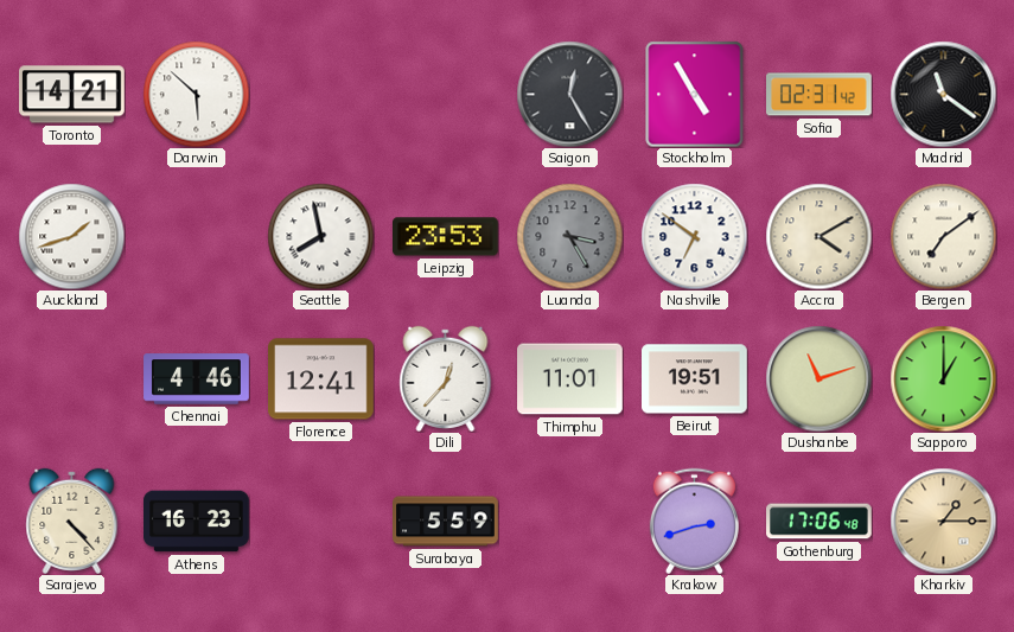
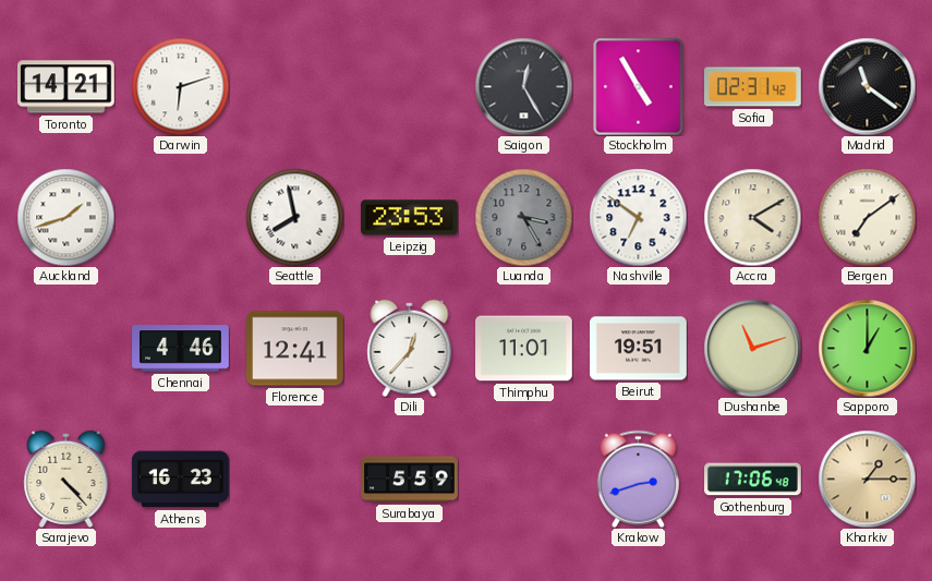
Darwin: 5:52 -> 6:12
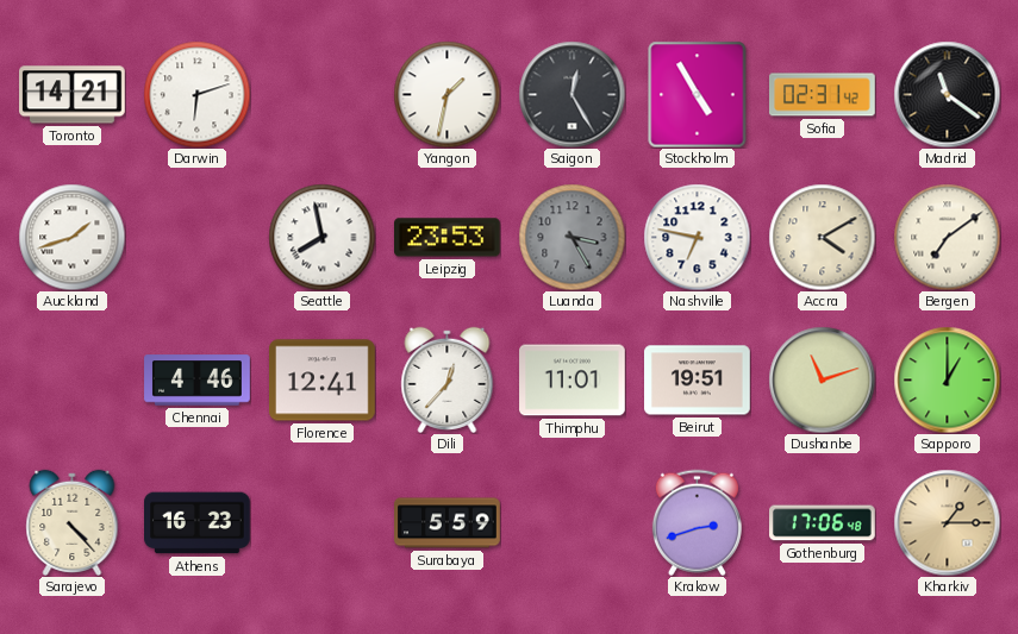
Yangon: none -> 1:32
Nashville: 6:51 -> 6:47
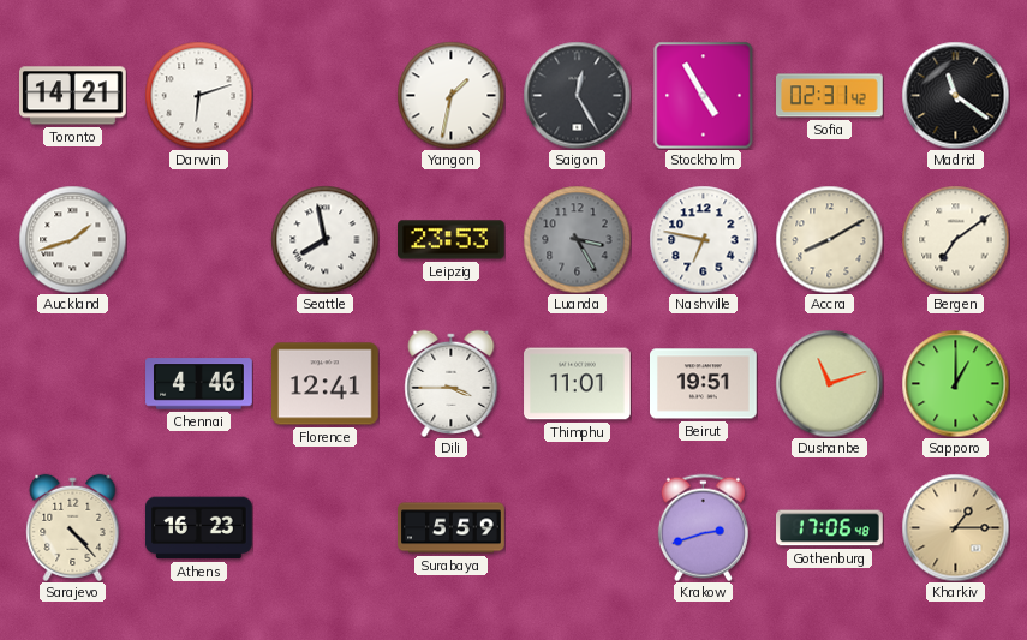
Accra: 4:10 -> 8:10
Dili: 12:37 -> 3:45
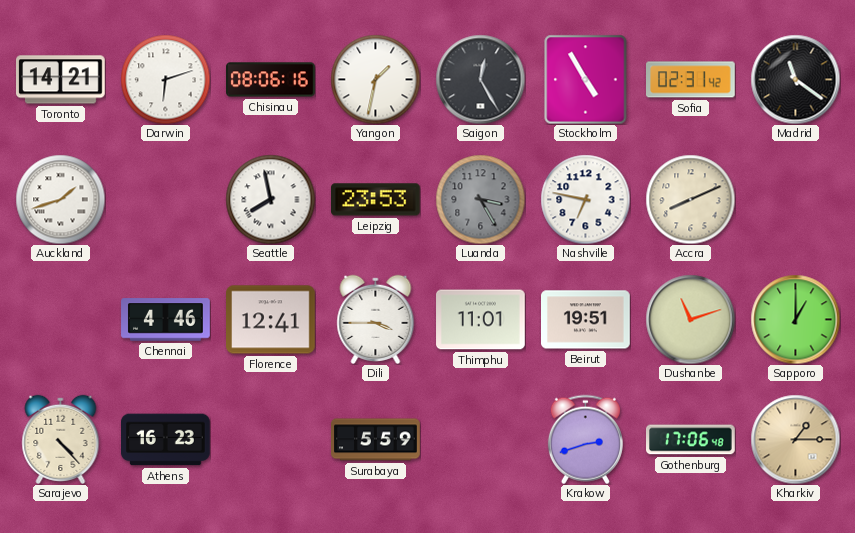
Chisinau: none -> 08:06
Accra: 8:10 -> 8:11
Bergen: 7:09 -> none
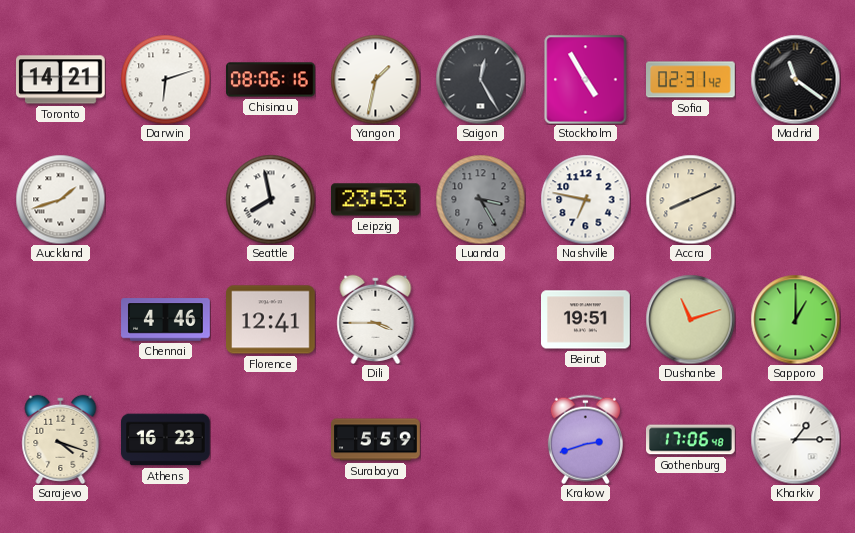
Thimphu: 11:01 -> none
Sarajevo: 4:23 -> 4:18
Kharkiv dial: champagne -> white
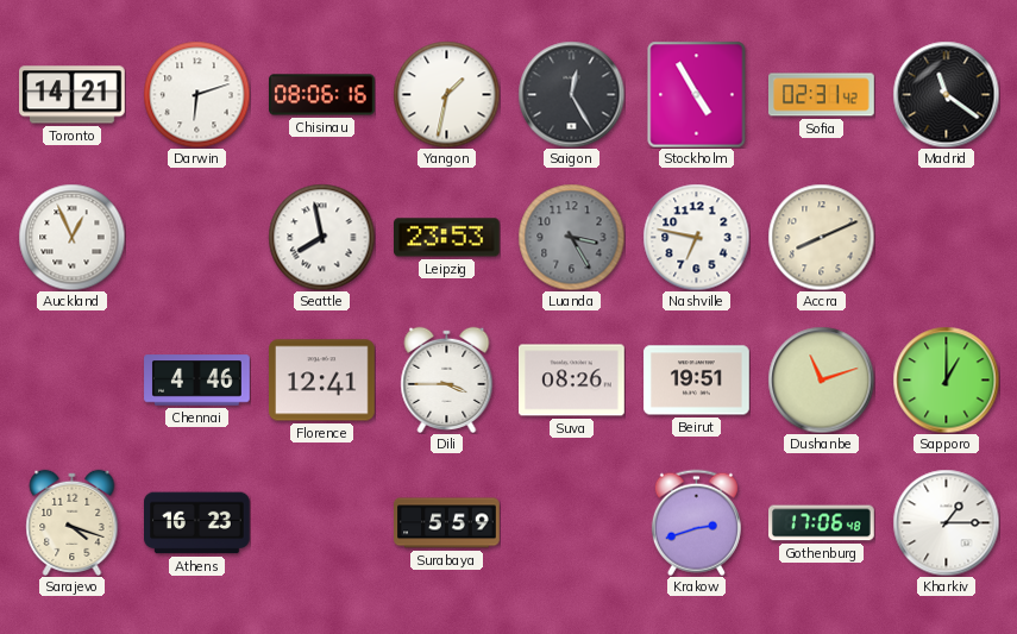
Auckland: 1:42 -> 12:56
Suva: none -> 08:26
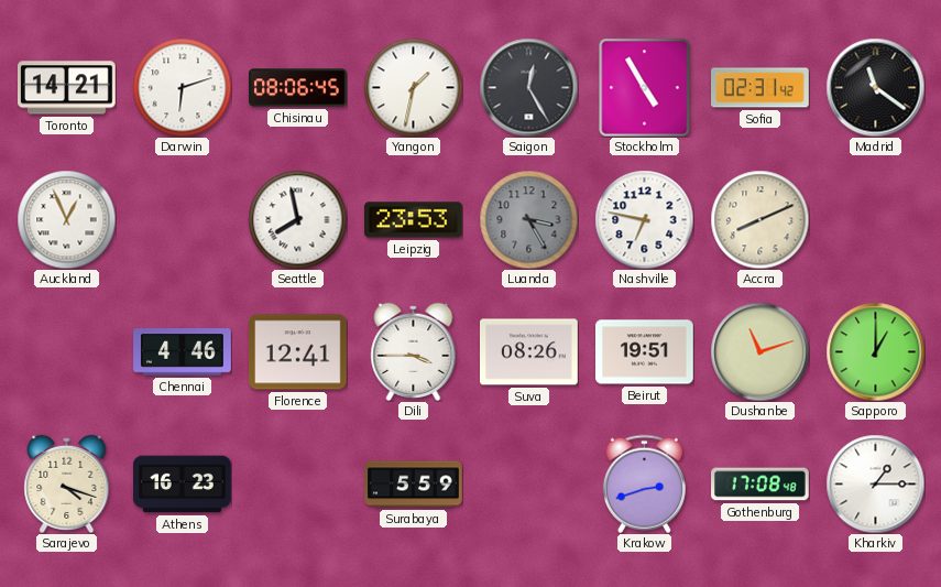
Chisinau: 08:06:16 -> 08:06:45
Gothenburg: 17:06 -> 17:08
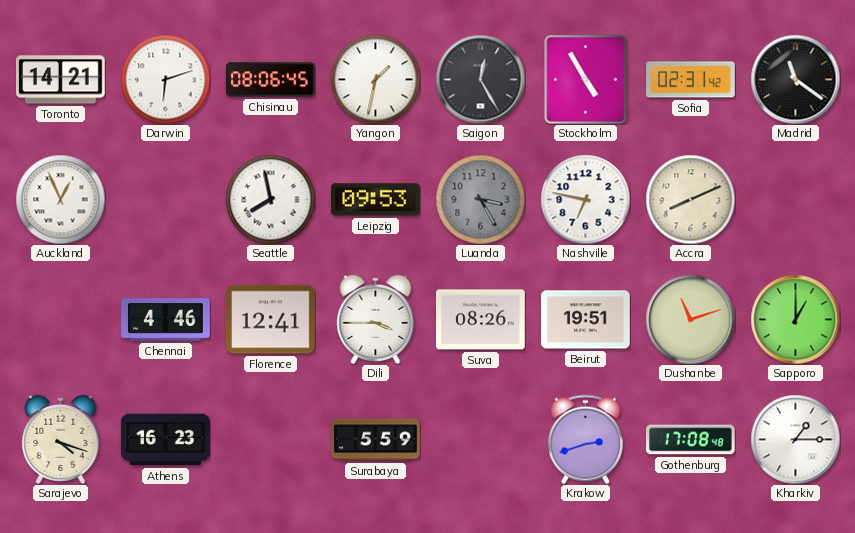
Leipzig: 23:53 -> 09:53
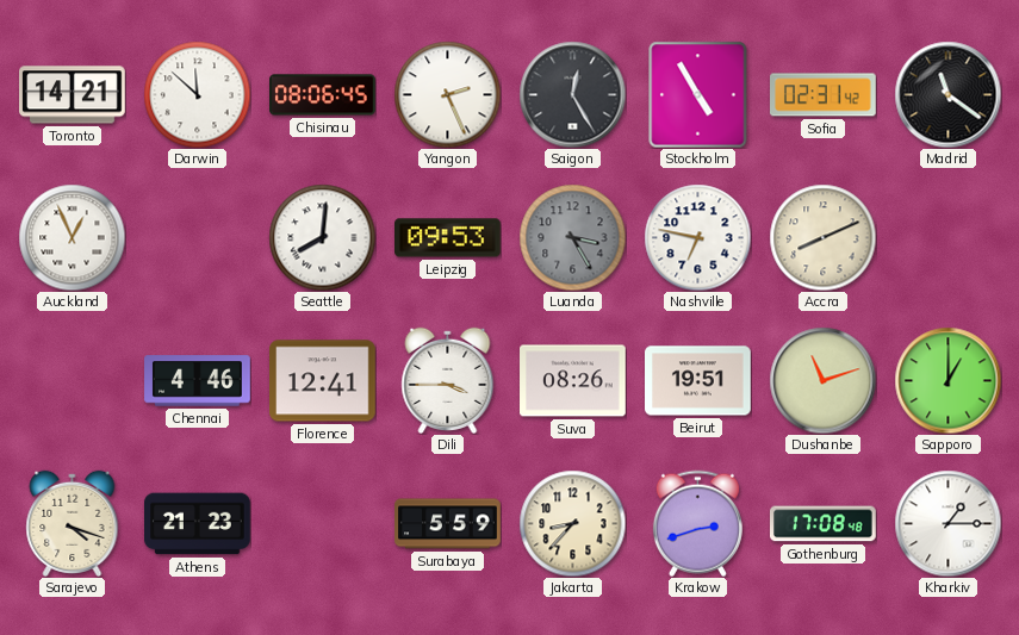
Darwin: 6:12 -> 11:52
Yangon: 1:32 -> 2:26
Seattle: 7:58 -> 8:01
Athens: 16:23 -> 21:23
Jakarta: none -> 8:37
